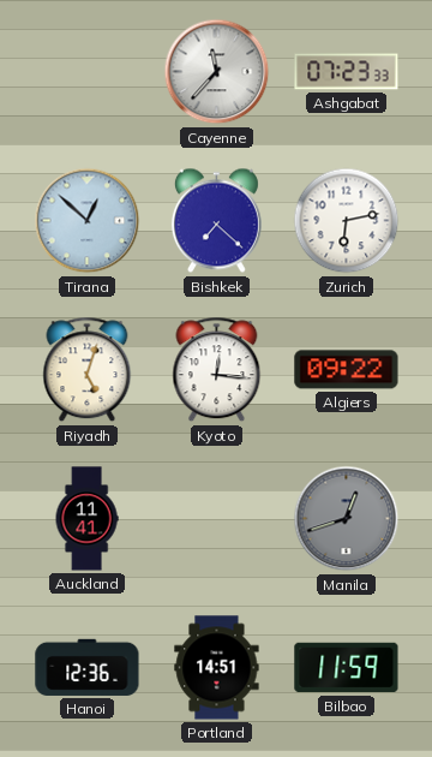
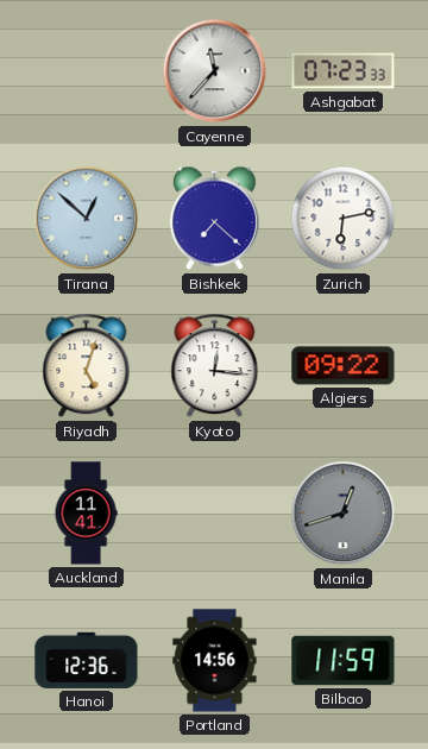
Portland: 14:51 -> 14:56
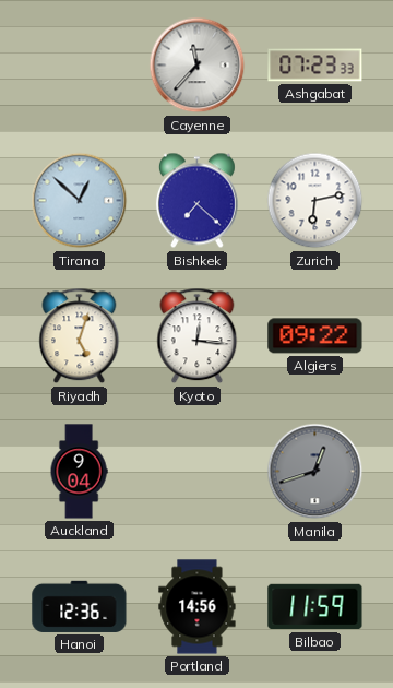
Auckland: 11:41 -> 9:04
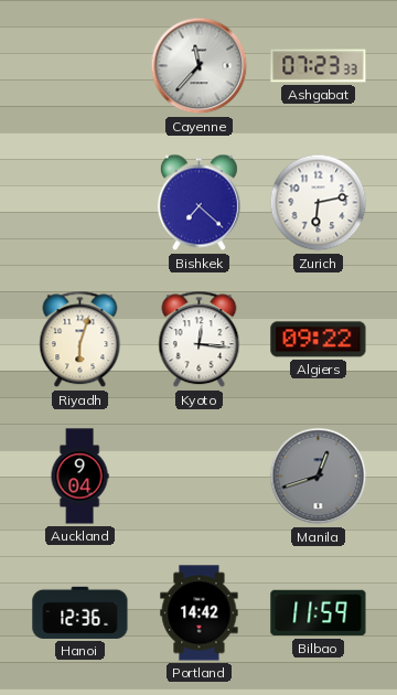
Tirana: 12:52 -> none
Riyadh: 5:03 -> 6:03
Portland: 14:56 -> 14:42
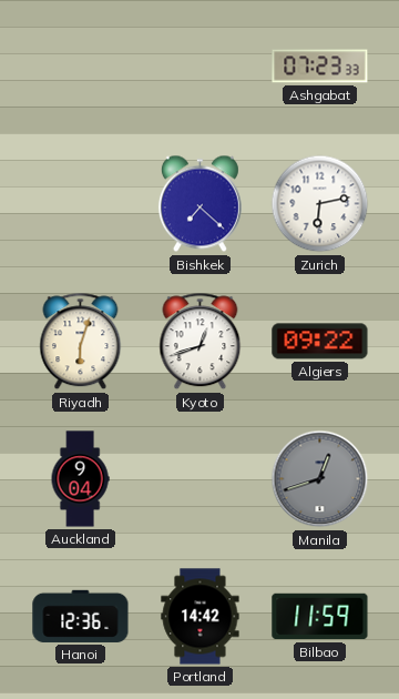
Cayenne: 11:37 -> none
Kyoto: 12:16 -> 12:42
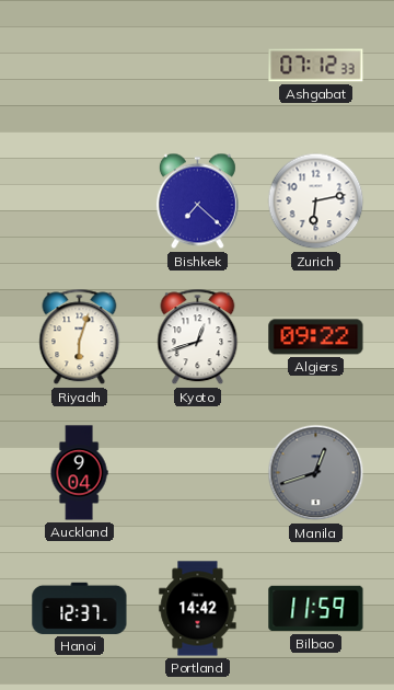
Ashgabat: 07:23 -> 07:12
Hanoi: 12:36 -> 12:37
